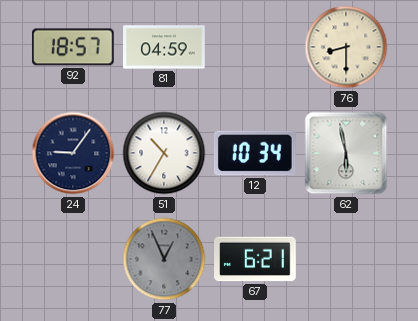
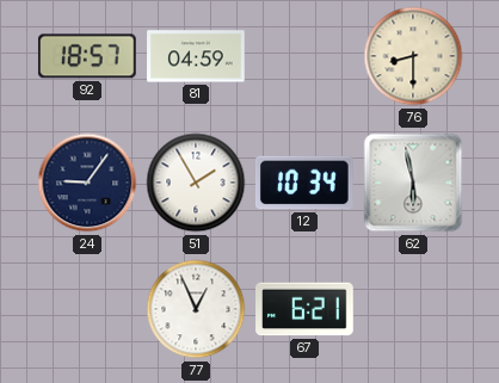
51: 10:35 -> 1:55
77 dial: grey -> white
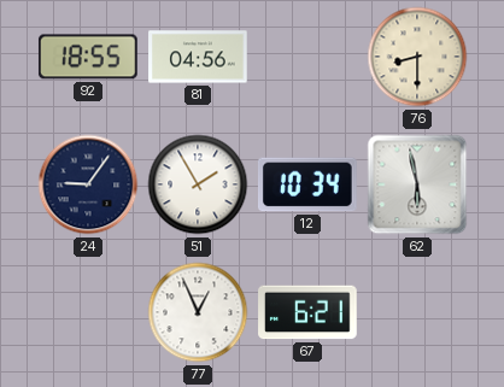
92: 18:57 -> 18:55
81: 04:59 -> 04:56
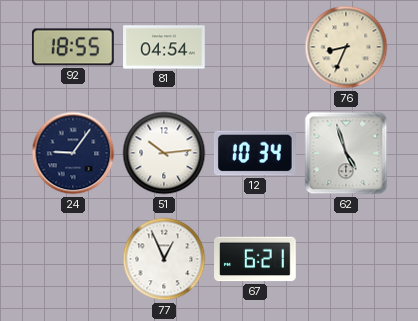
81: 04:56 -> 04:54
76: 8:30 -> 8:34
51: 1:55 -> 10:14
62: 5:58 -> 4:57
